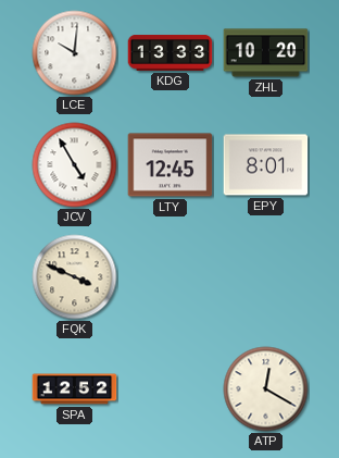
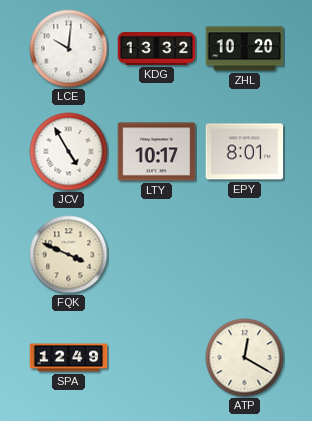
KDG: 13:33 -> 13:32
LTY: 12:45 -> 10:17
SPA: 12:52 -> 12:49
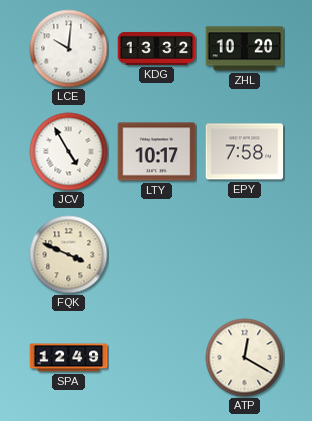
EPY: 8:01 -> 7:58
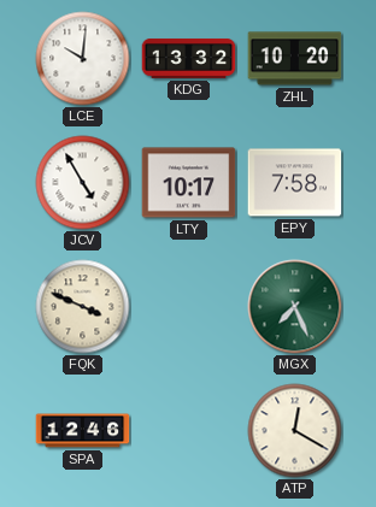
MGX: none -> 7:26
SPA: 12:49 -> 12:46
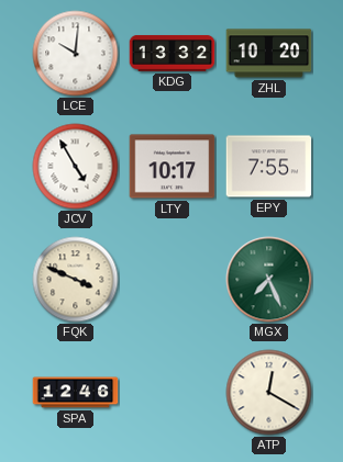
EPY: 7:58 -> 7:55
